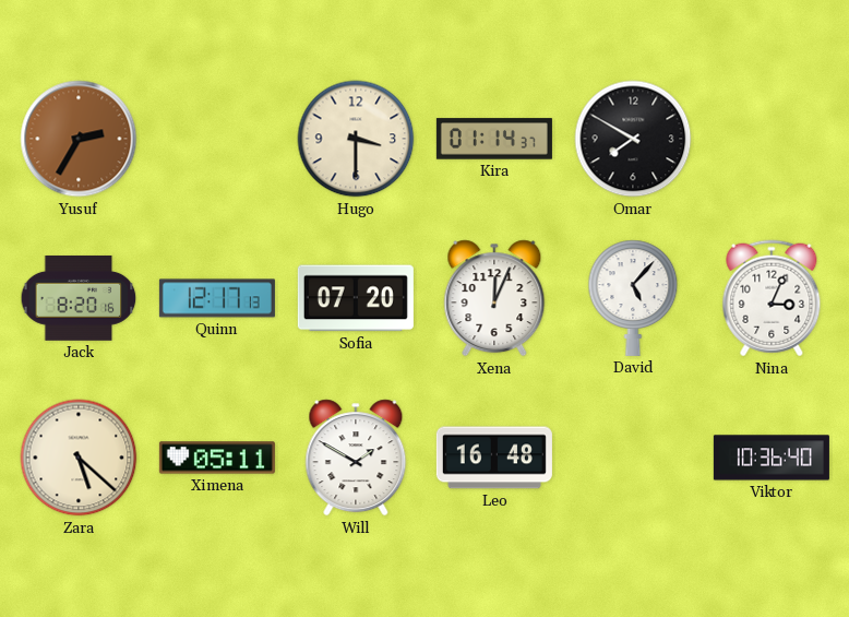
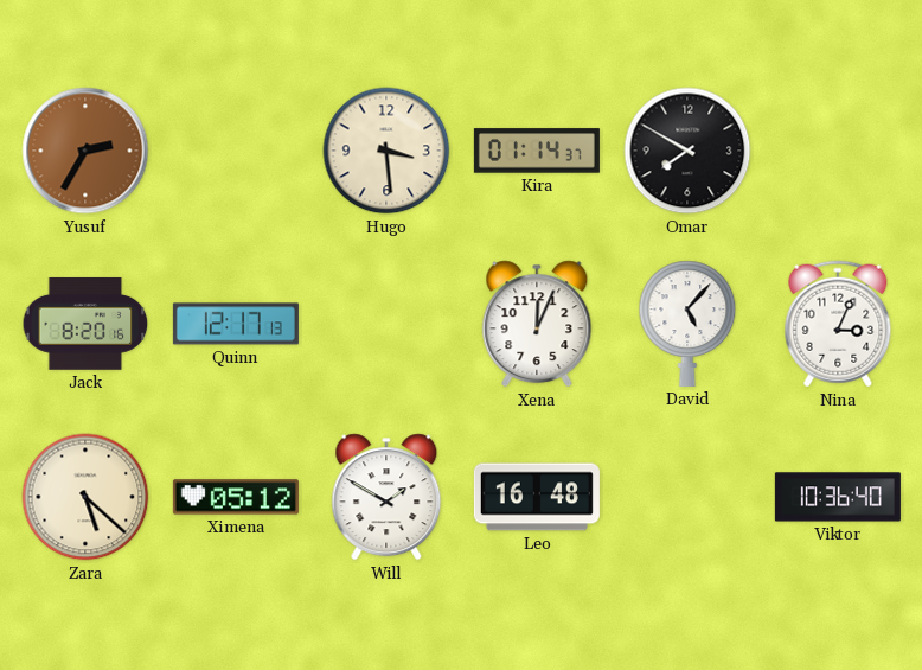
Hugo: 3:30 -> 3:29
Sofia: 07:20 -> none
Ximena: 05:11 -> 05:12
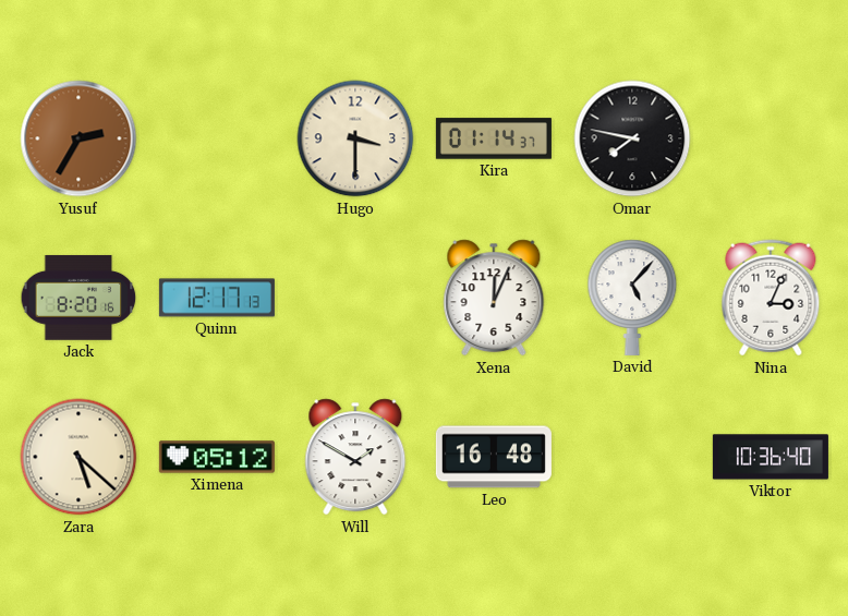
Hugo: 3:29 -> 3:30
Omar: 7:50 -> 7:47
